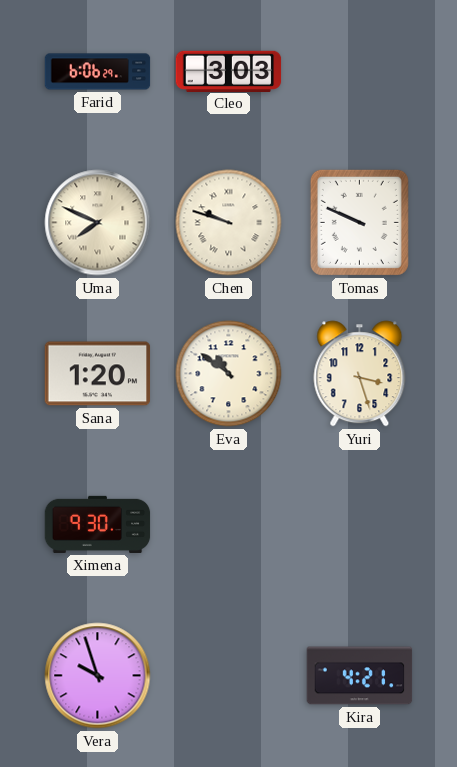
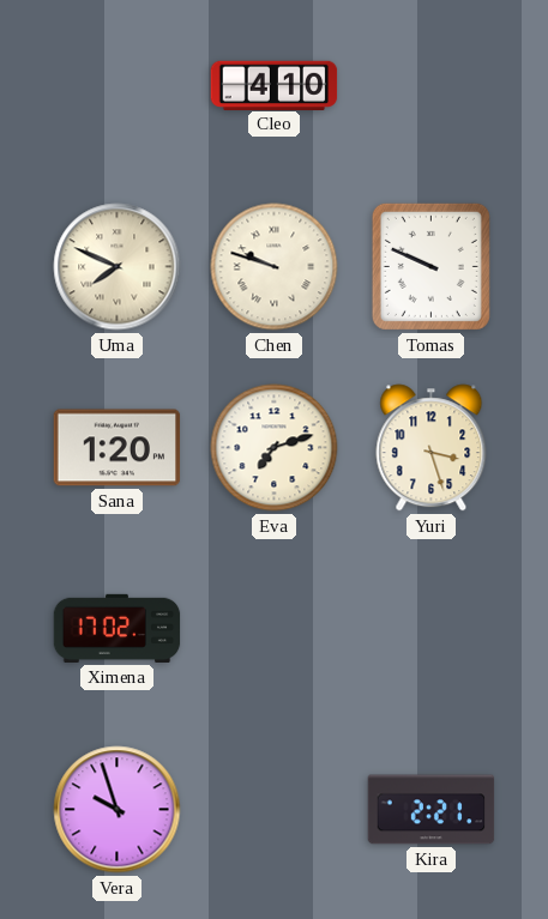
Farid: 6:06 -> none
Cleo: 3:03 -> 4:10
Eva: 10:51 -> 7:12
Ximena: 9:30 -> 17:02
Kira: 4:21 -> 2:21
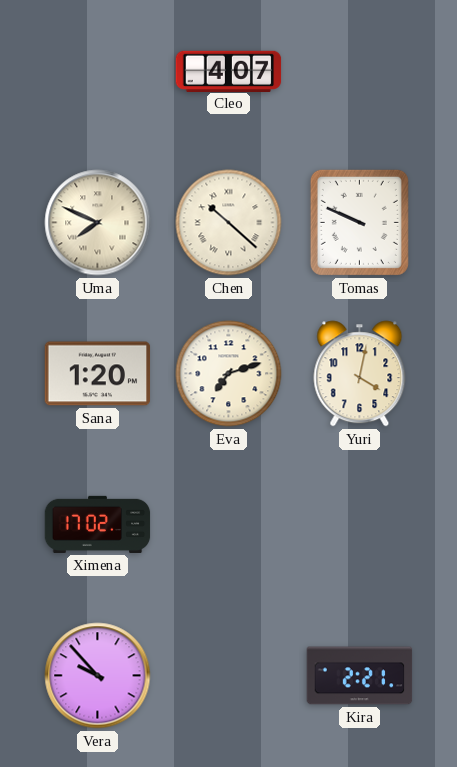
Cleo: 4:10 -> 4:07
Chen: 9:48 -> 10:22
Yuri: 3:27 -> 4:02
Vera: 9:57 -> 9:53
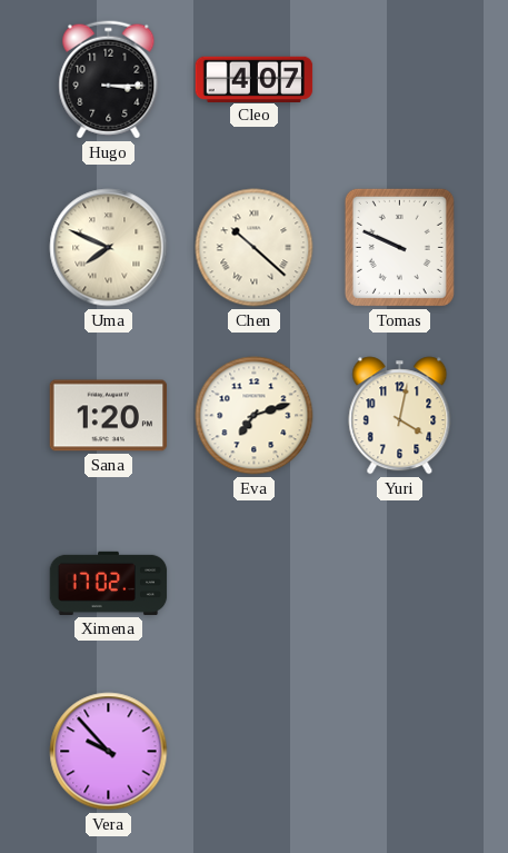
Hugo: none -> 3:15
Kira: 2:21 -> none
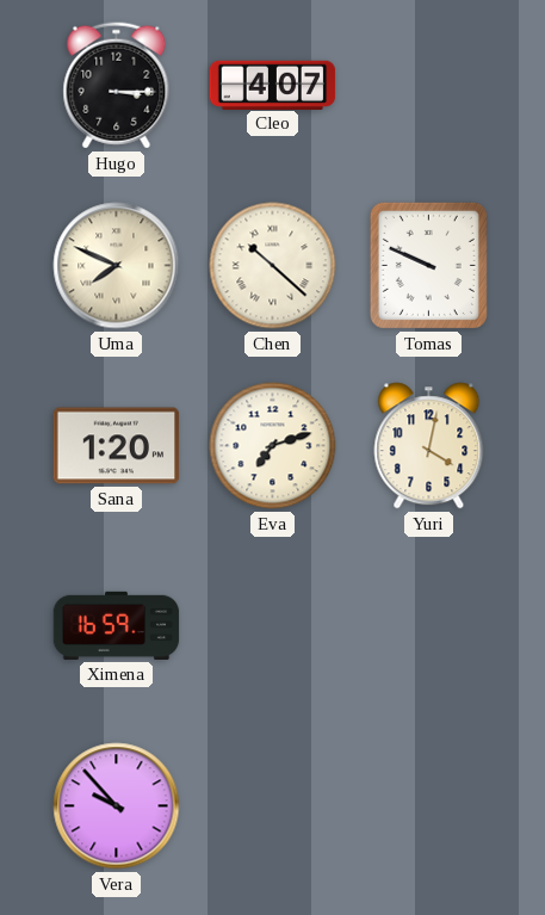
Ximena: 17:02 -> 16:59
